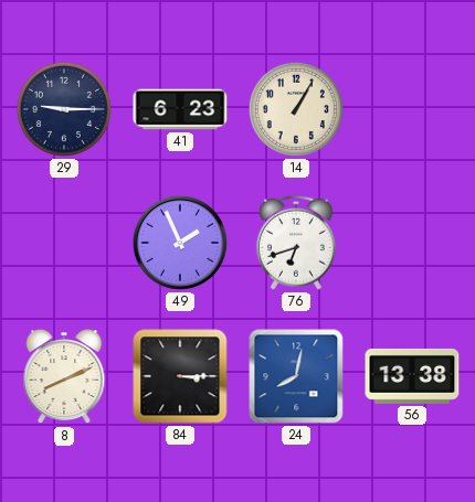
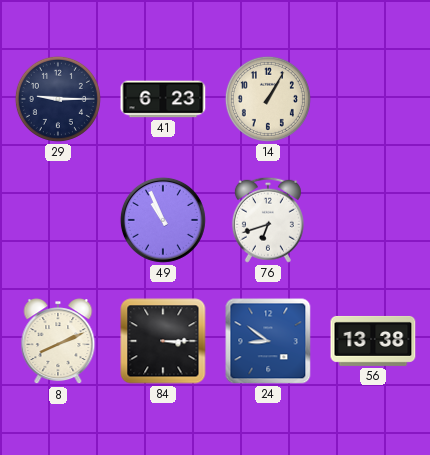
49: 1:56 -> 10:56
24: 8:02 -> 8:51
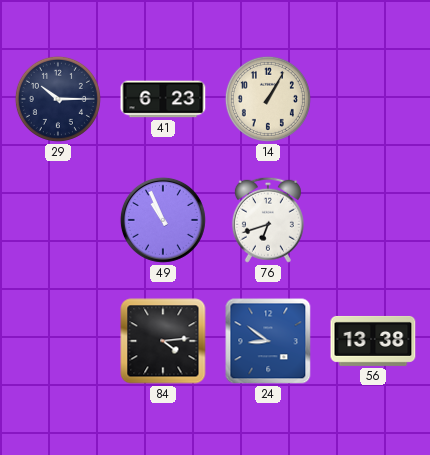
29: 9:15 -> 10:15
8: 8:11 -> none
84: 3:15 -> 4:14
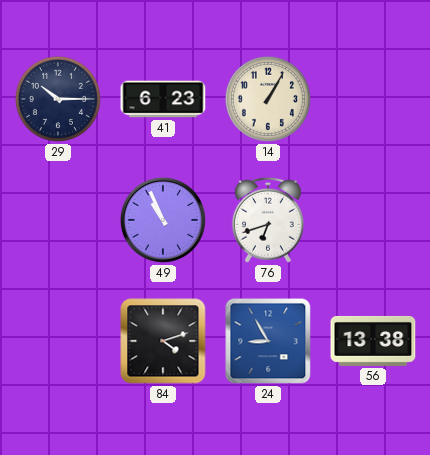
84: 4:14 -> 4:12
24: 8:51 -> 8:55
